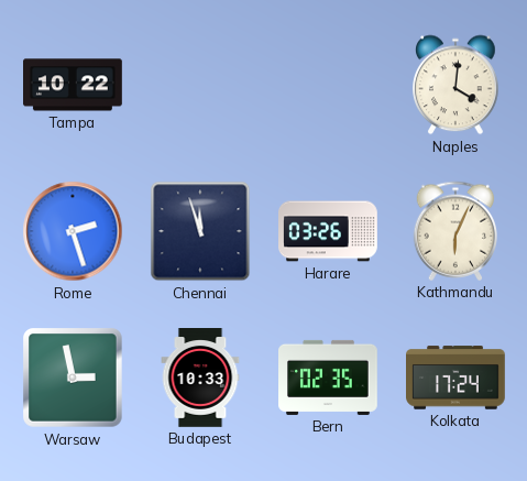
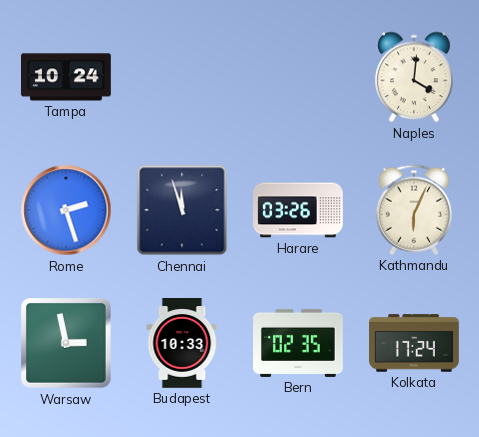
Tampa: 10:22 -> 10:24
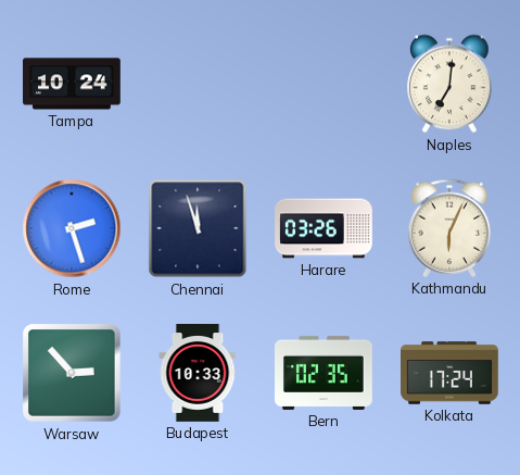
Naples: 4:01 -> 7:01
Warsaw: 2:58 -> 2:53
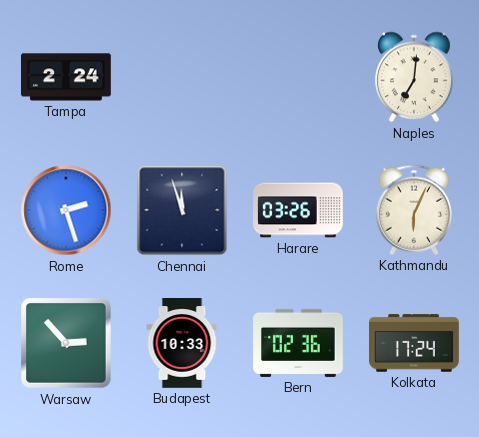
Tampa: 10:24 -> 2:24
Bern: 02:35 -> 02:36
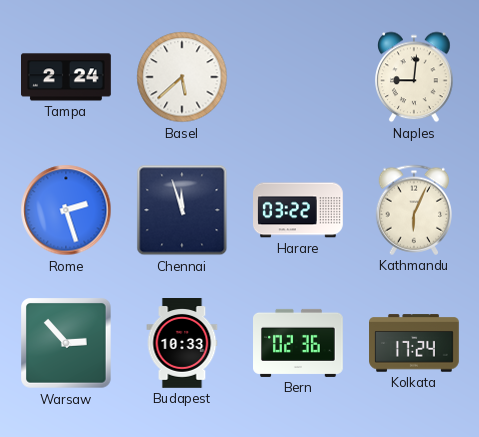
Basel: none -> 5:38
Naples: 7:01 -> 9:01
Harare: 03:26 -> 03:22
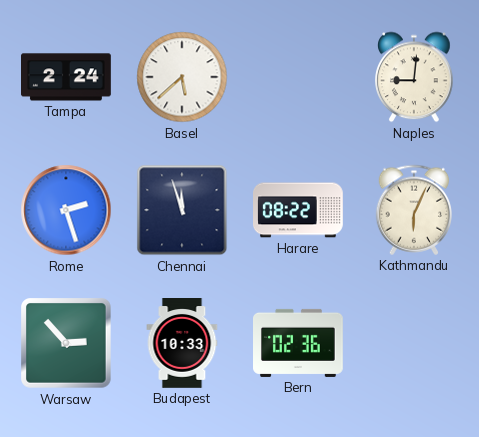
Harare: 03:22 -> 08:22
Kolkata: 17:24 -> none
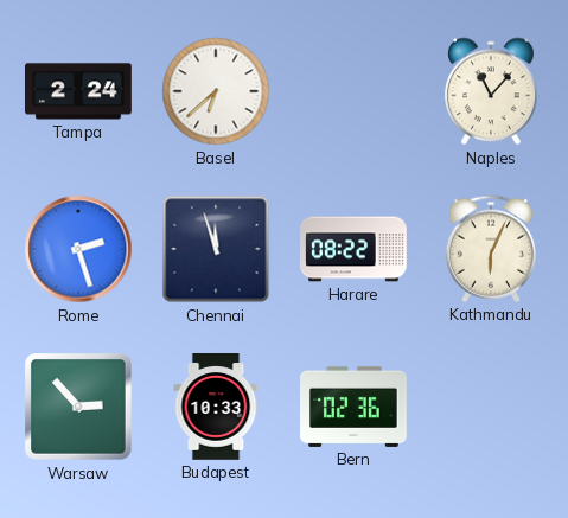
Basel: 5:38 -> 6:38
Naples: 9:01 -> 11:07
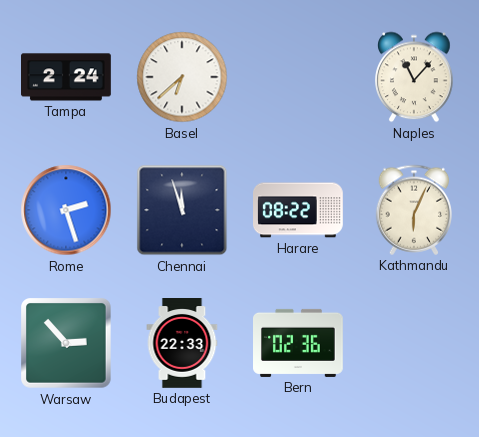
Budapest: 10:33 -> 22:33
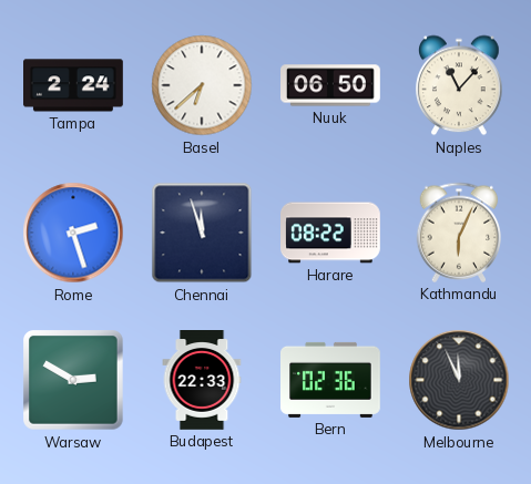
Nuuk: none -> 06:50
Warsaw: 2:53 -> 2:50
Melbourne: none -> 11:56
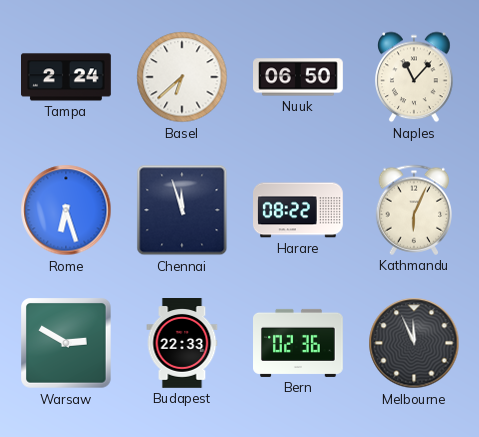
Rome: 2:27 -> 6:27
